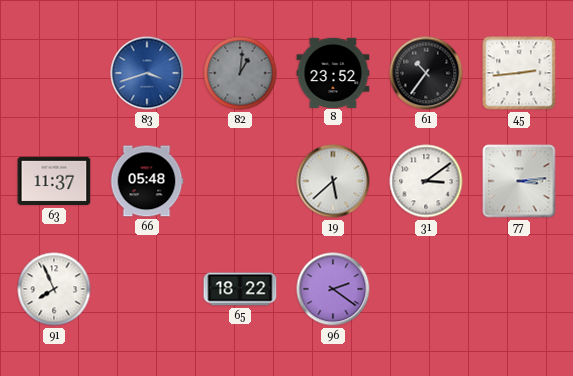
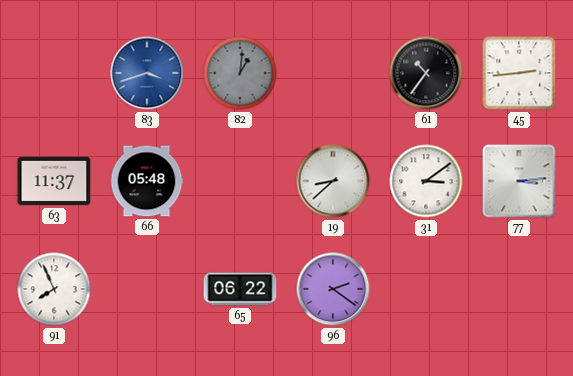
8: 23:52 -> none
19: 5:38 -> 8:38
65: 18:22 -> 06:22
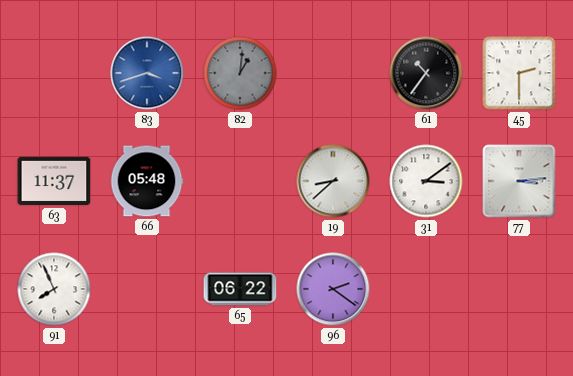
45: 2:44 -> 2:30
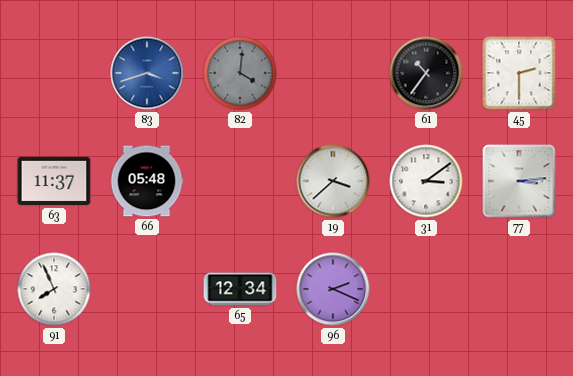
82: 1:01 -> 4:01
19: 8:38 -> 3:38
65: 06:22 -> 12:34
96: 2:21 -> 2:19
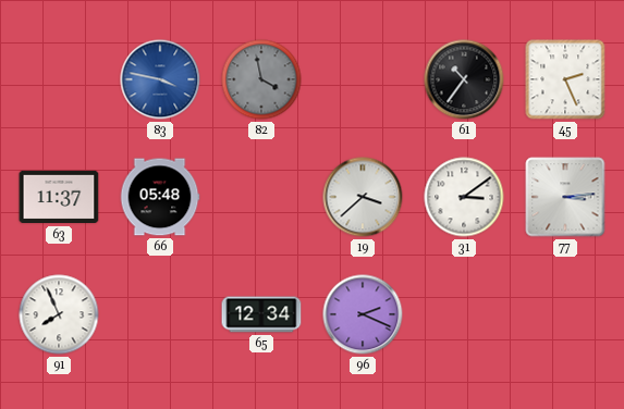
83: 3:42 -> 3:47
82: 4:01 -> 3:58
45: 2:30 -> 2:26
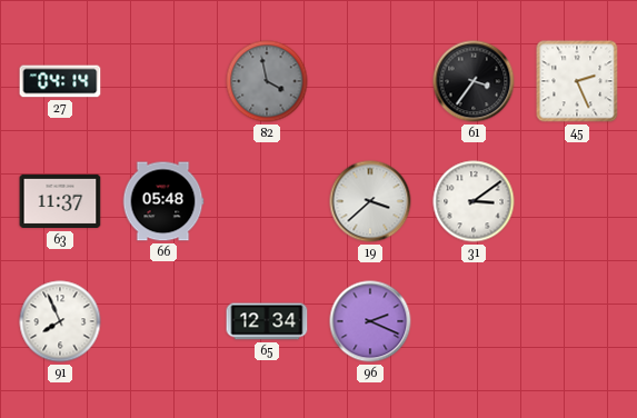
27: none -> 04:14
83: 3:47 -> none
61: 10:36 -> 3:36
77: 3:14 -> none
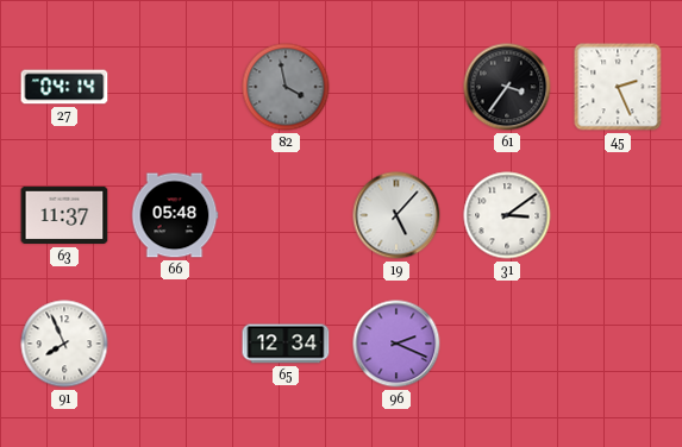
19: 3:38 -> 5:07
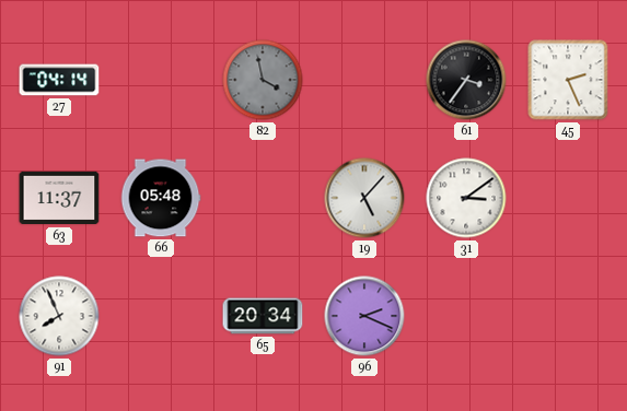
65: 12:34 -> 20:34
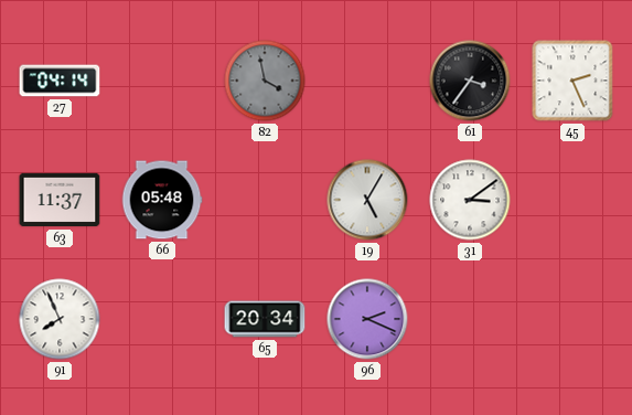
19: 5:07 -> 5:05
